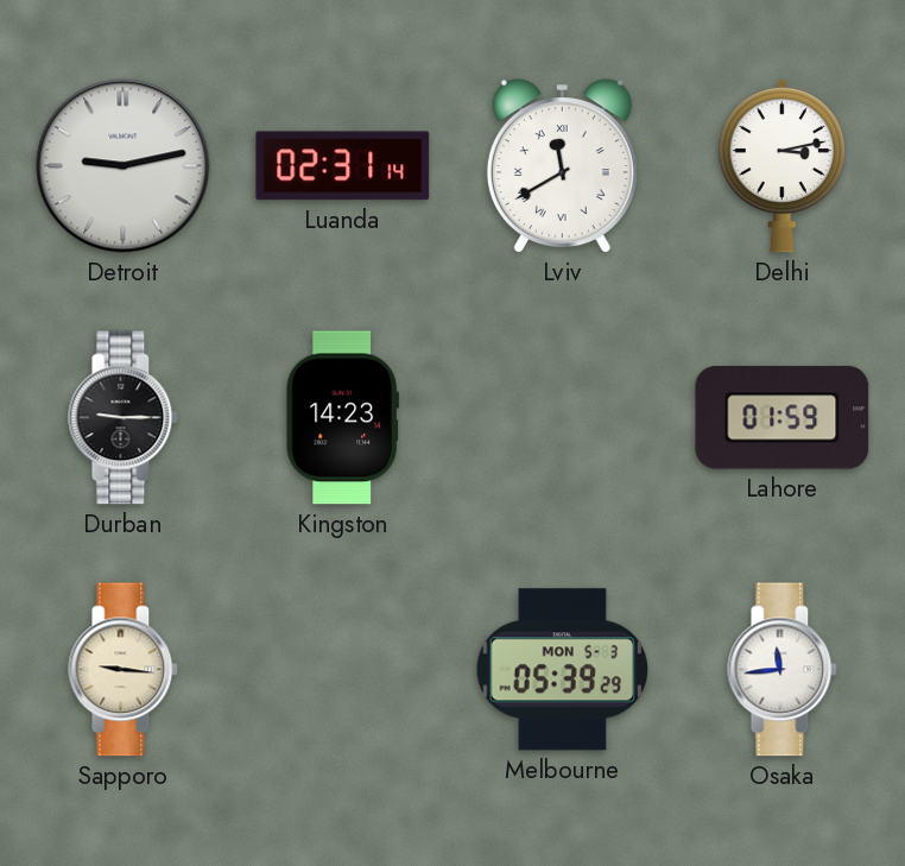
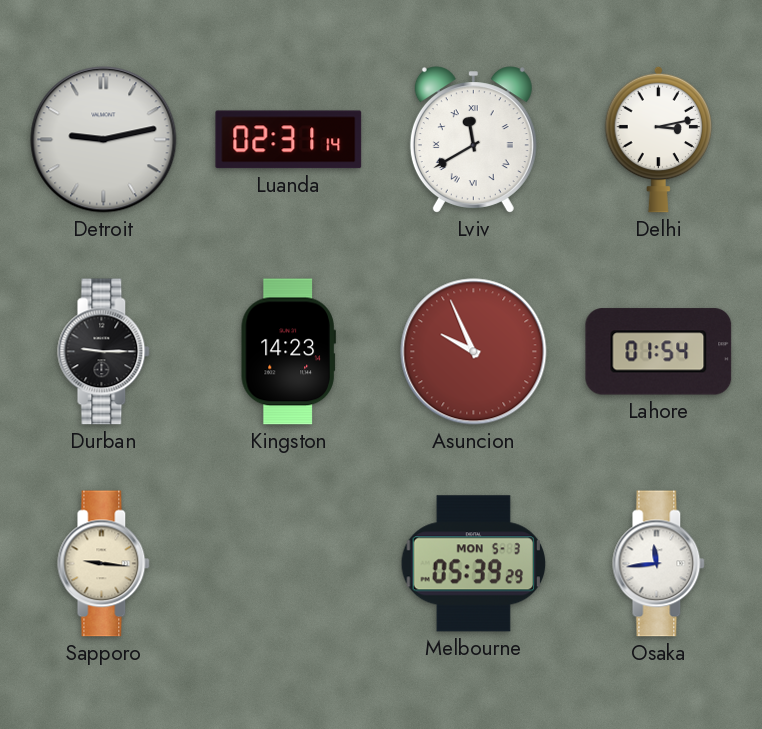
Asuncion: none -> 9:56
Lahore: 01:59 -> 01:54
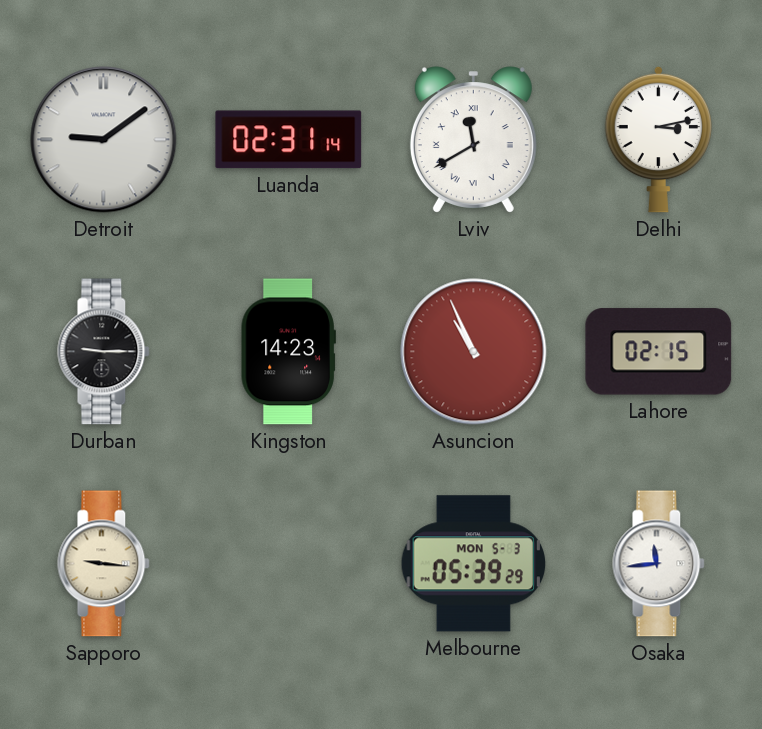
Detroit: 9:13 -> 9:09
Asuncion: 9:56 -> 10:56
Lahore: 01:54 -> 02:15
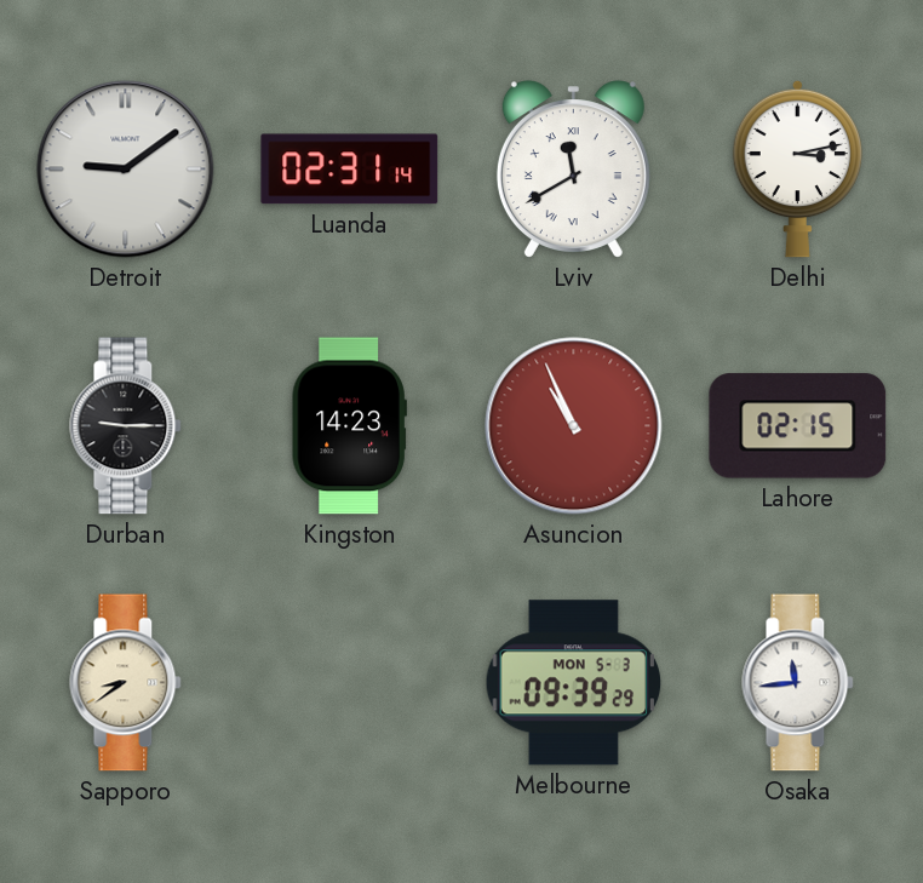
Sapporo: 9:16 -> 8:39
Melbourne: 05:39 -> 09:39
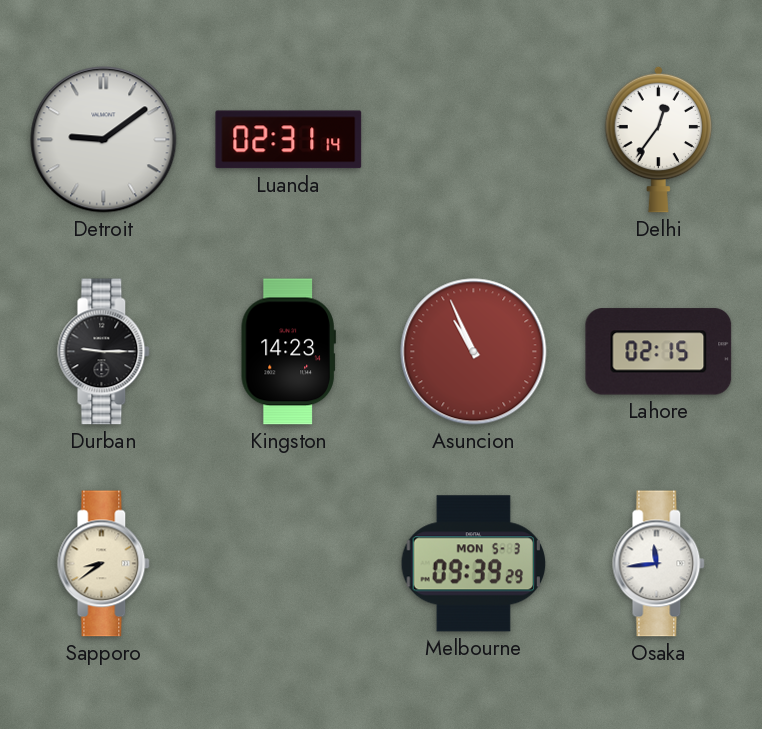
Lviv: 11:40 -> none
Delhi: 3:13 -> 12:36
